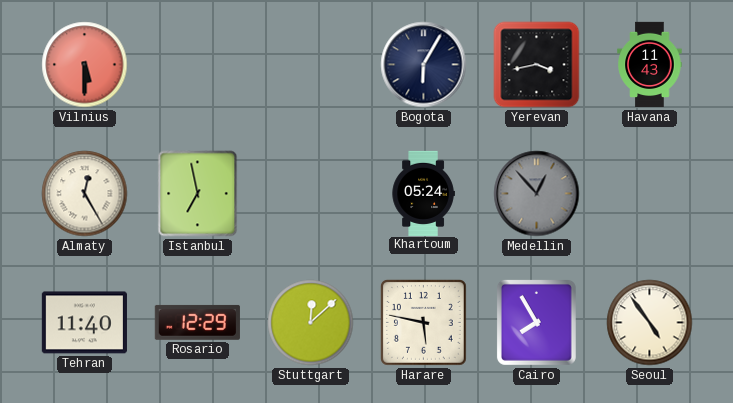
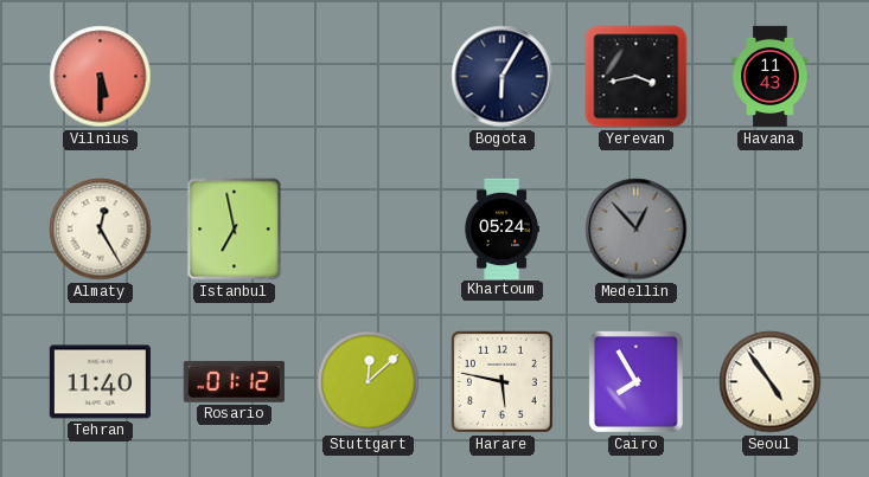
Rosario: 12:29 -> 01:12
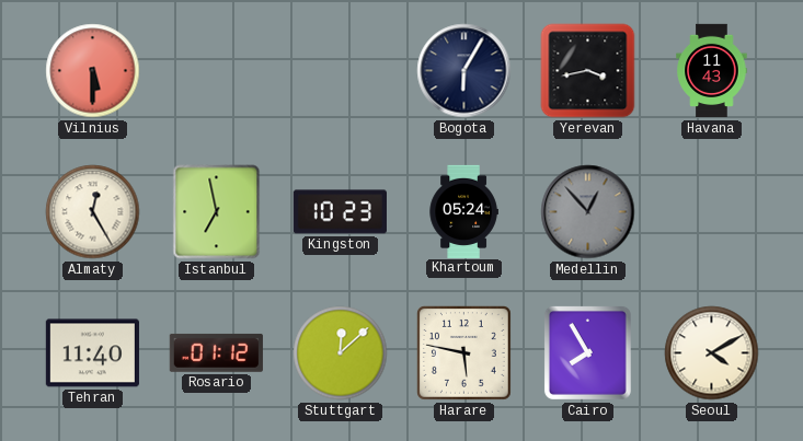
Kingston: none -> 10:23
Seoul: 4:54 -> 4:10
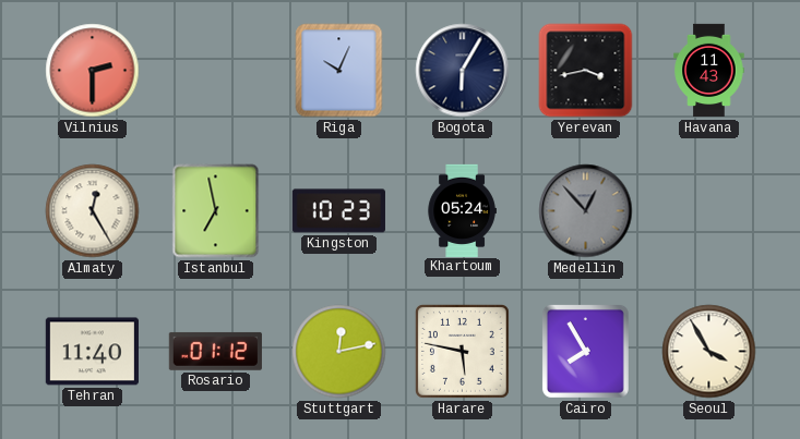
Vilnius: 5:30 -> 2:30
Riga: none -> 10:04
Stuttgart: 12:08 -> 12:13
Seoul: 4:10 -> 3:55
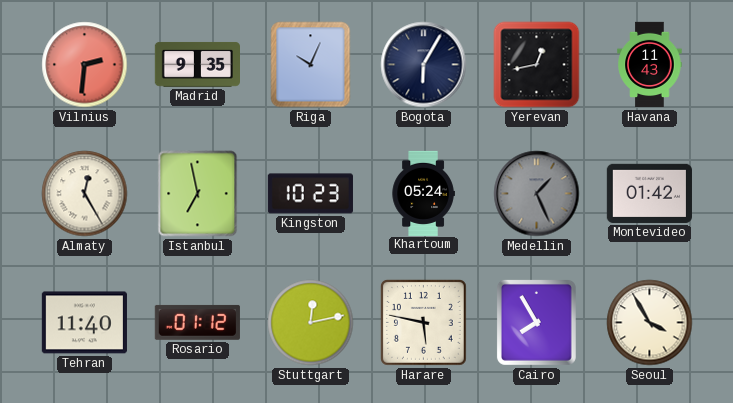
Vilnius: 2:30 -> 2:31
Madrid: none -> 9:35
Yerevan: 3:43 -> 12:43
Medellin: 12:53 -> 1:26
Montevideo: none -> 01:42
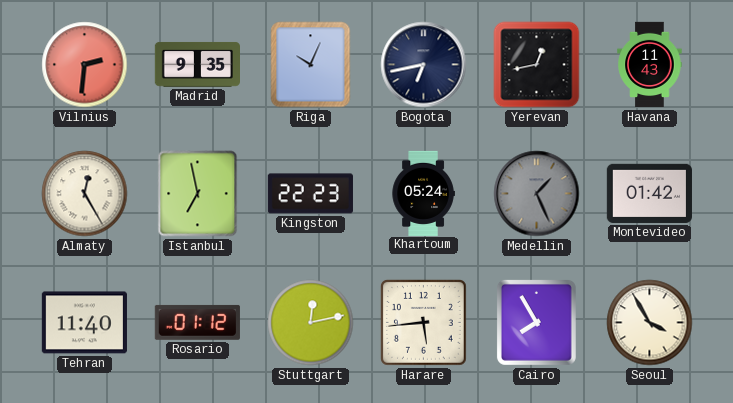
Bogota: 6:05 -> 6:43
Kingston: 10:23 -> 22:23
Harare: 5:47 -> 5:44
